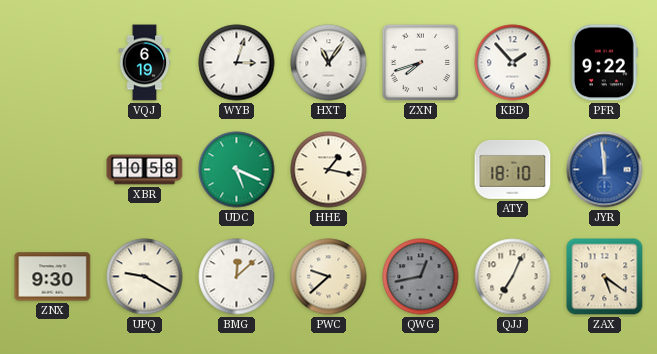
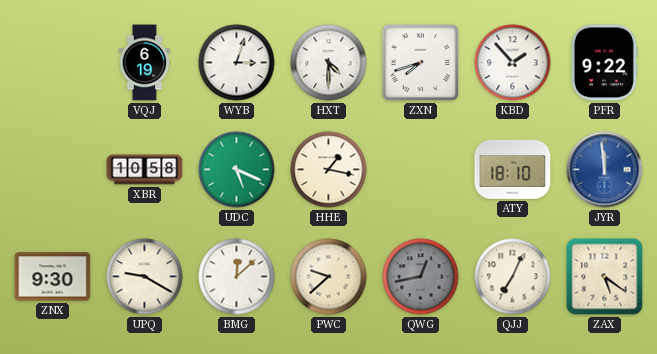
HXT: 11:06 -> 4:30
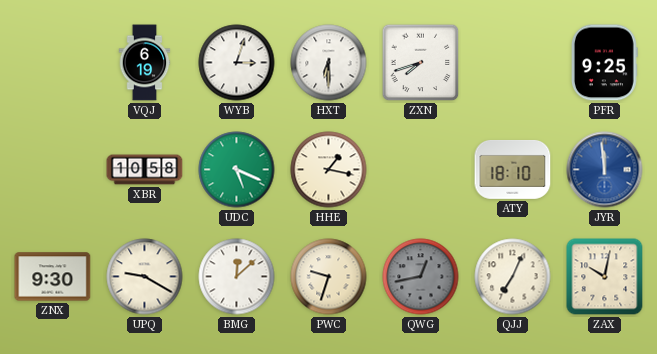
HXT: 4:30 -> 6:30
KBD: 1:53 -> none
PFR: 9:22 -> 9:25
PWC: 9:38 -> 9:33
ZAX: 5:21 -> 10:02
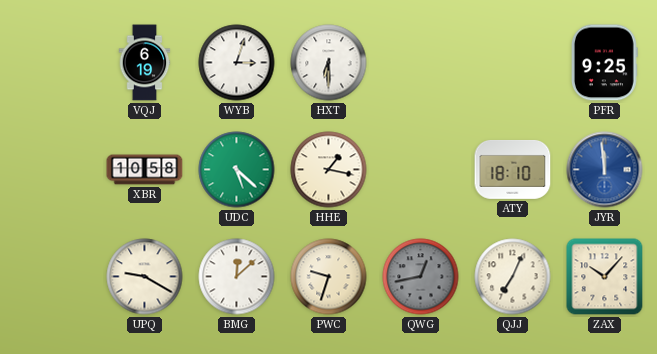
ZXN: 7:42 -> none
UDC: 5:19 -> 5:22
ZNX: 9:30 -> none
ZAX: 10:02 -> 10:07
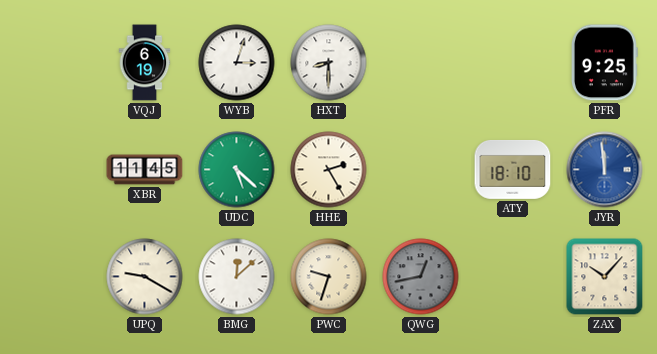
HXT: 6:30 -> 8:30
XBR: 10:58 -> 11:45
HHE: 1:17 -> 2:25
QJJ: 7:04 -> none
